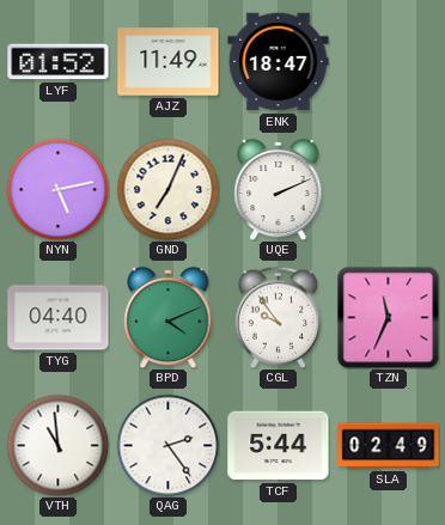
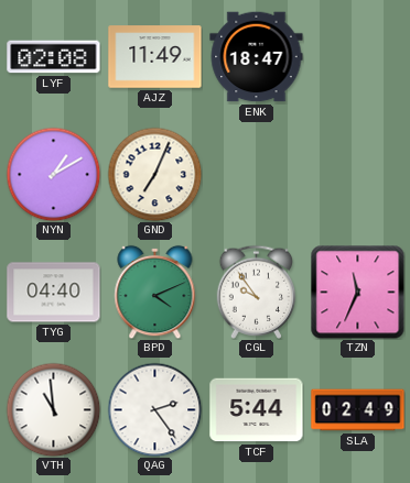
LYF: 01:52 -> 02:08
NYN: 5:13 -> 1:10
UQE: 2:11 -> none
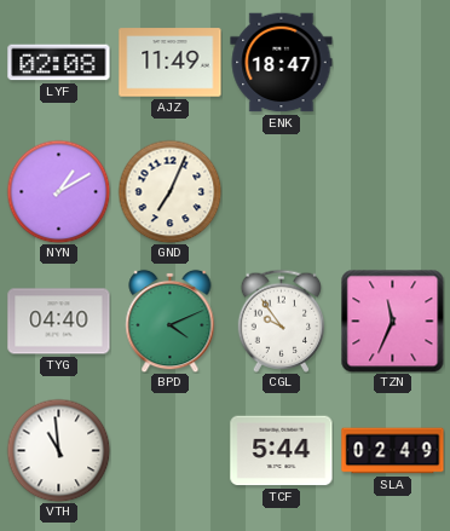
QAG: 2:24 -> none
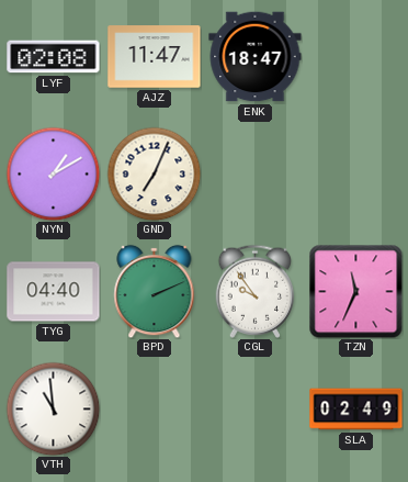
AJZ: 11:49 -> 11:47
BPD: 4:11 -> 2:11
TCF: 5:44 -> none
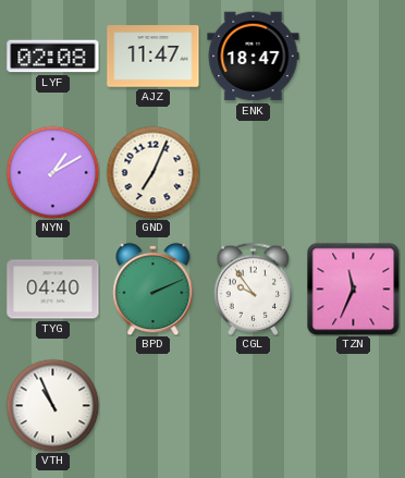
VTH: 10:59 -> 10:56
SLA: 02:49 -> none
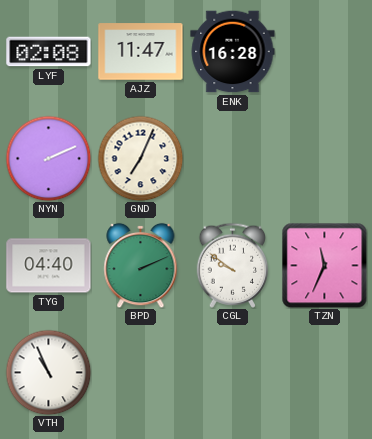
ENK: 18:47 -> 16:28
NYN: 1:10 -> 2:11
CGL: 9:54 -> 9:51
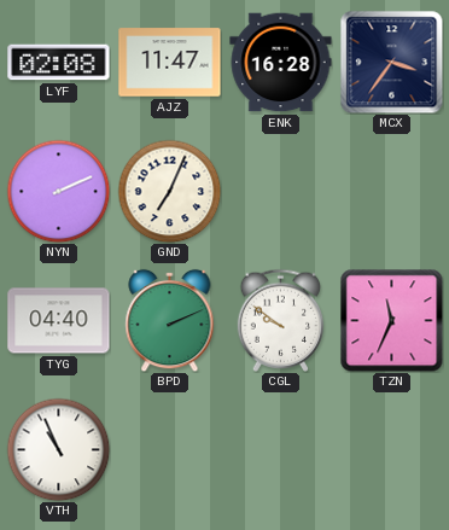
MCX: none -> 3:36
